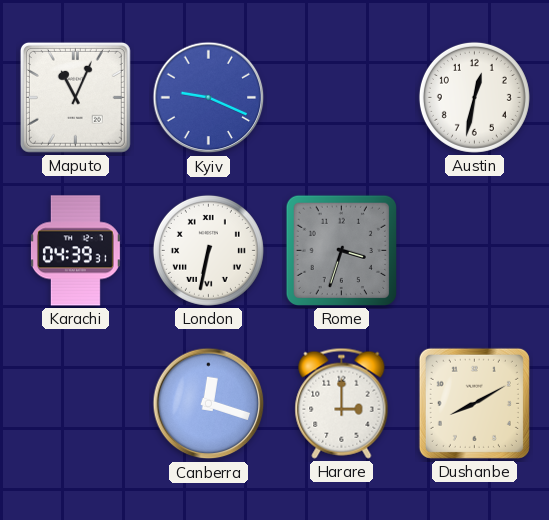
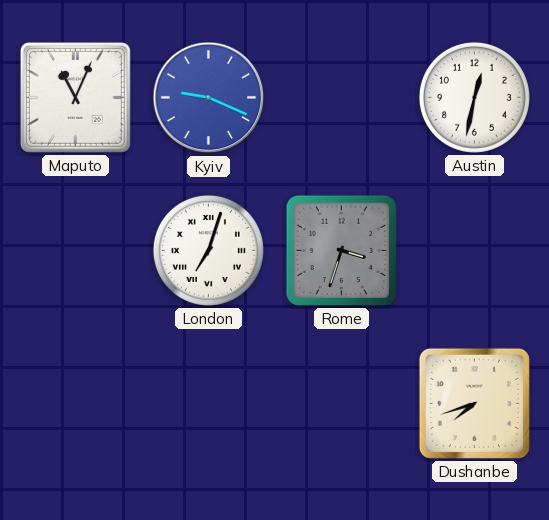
Karachi: 04:39 -> none
London: 6:32 -> 7:03
Canberra: 12:18 -> none
Harare: 3:00 -> none
Dushanbe: 8:10 -> 7:42
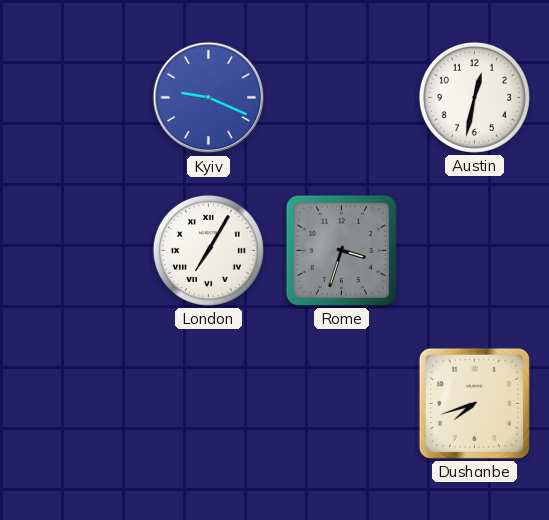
Maputo: 11:04 -> none
London: 7:03 -> 7:05
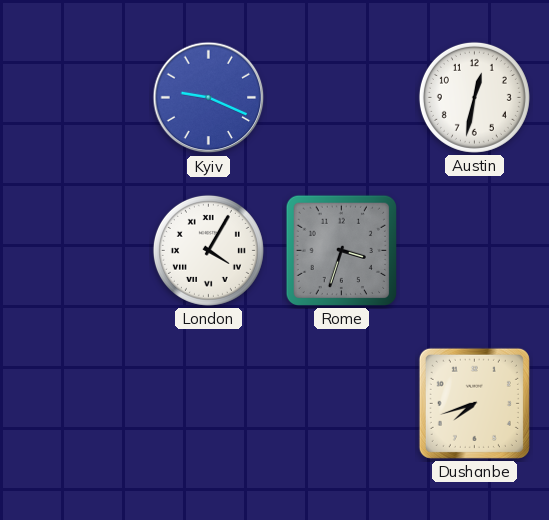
London: 7:05 -> 4:05
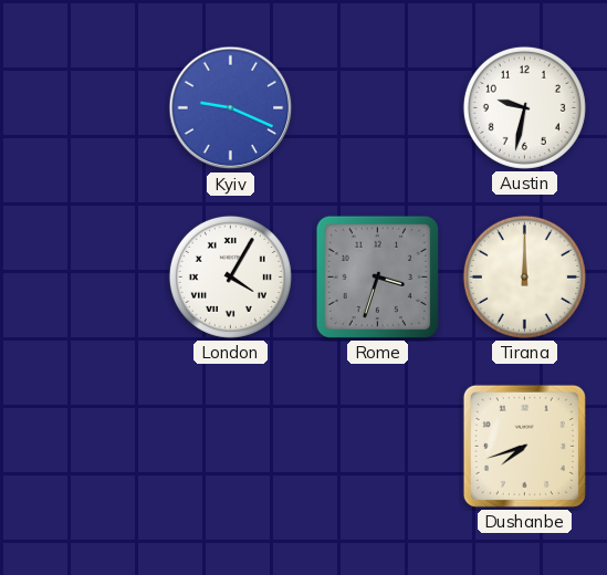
Austin: 12:32 -> 9:32
Tirana: none -> 12:00
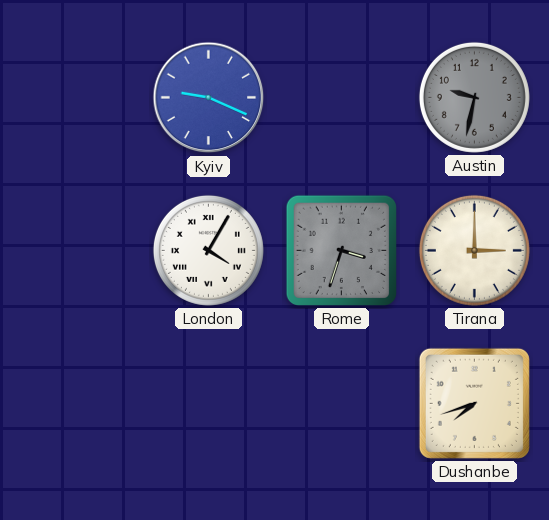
Austin dial: white -> grey
Tirana: 12:00 -> 3:00
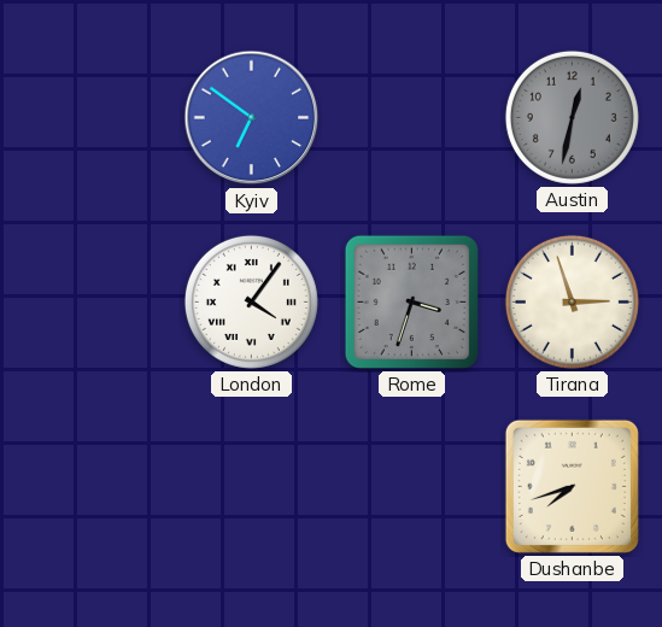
Kyiv: 9:19 -> 6:51
Austin: 9:32 -> 12:32
London: 4:05 -> 4:06
Tirana: 3:00 -> 2:57
